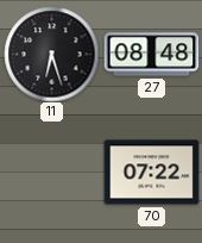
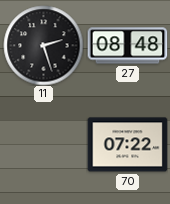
11: 6:27 -> 2:27
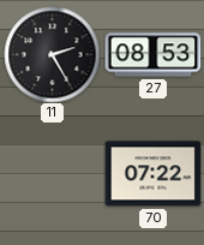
11: 2:27 -> 2:25
27: 08:48 -> 08:53
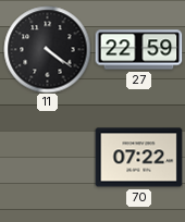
11: 2:25 -> 4:21
27: 08:53 -> 22:59
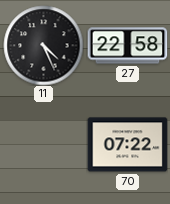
11: 4:21 -> 4:26
27: 22:59 -> 22:58
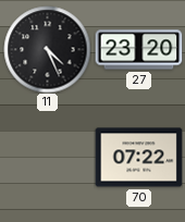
27: 22:58 -> 23:20
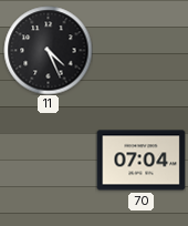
27: 23:20 -> none
70: 07:22 -> 07:04
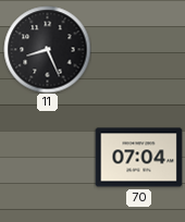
11: 4:26 -> 8:26
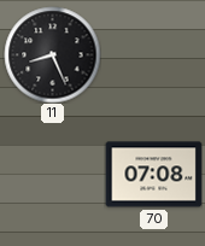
70: 07:04 -> 07:08
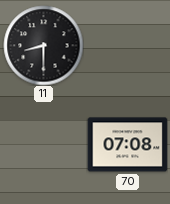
11: 8:26 -> 8:30
